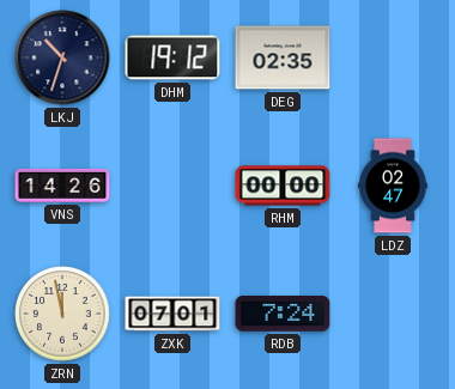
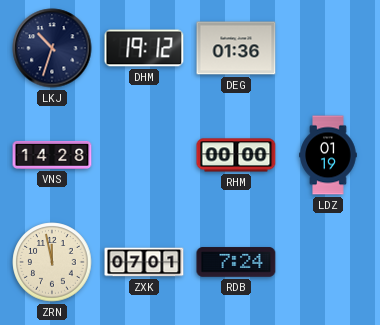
DEG: 02:35 -> 01:36
VNS: 14:26 -> 14:28
LDZ: 02:47 -> 01:19
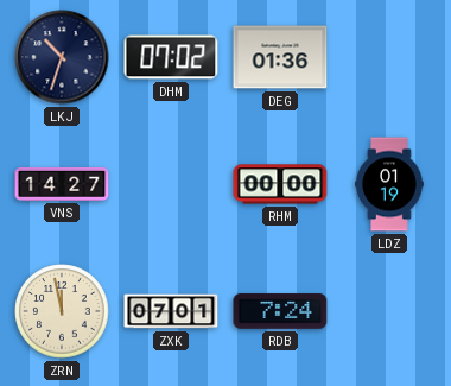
DHM: 19:12 -> 07:02
VNS: 14:28 -> 14:27
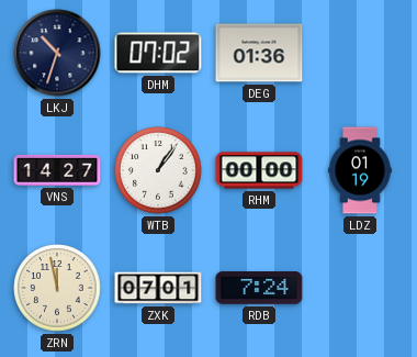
WTB: none -> 1:06
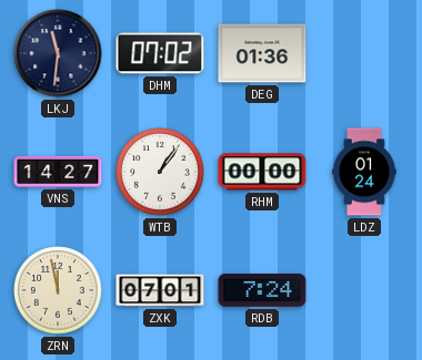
LKJ: 10:33 -> 11:31
LDZ: 01:19 -> 01:24
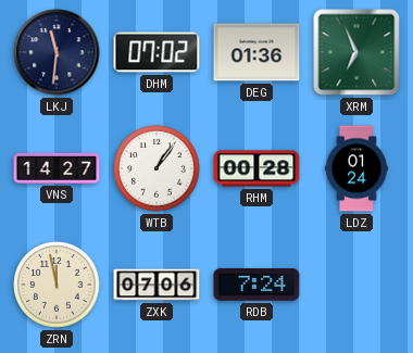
XRM: none -> 6:56
RHM: 00:00 -> 00:28
ZXK: 07:01 -> 07:06
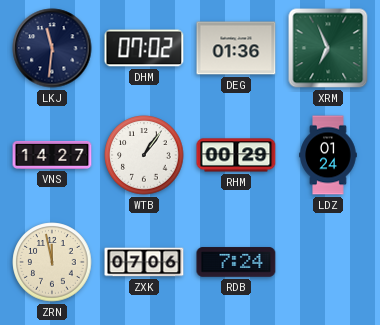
RHM: 00:28 -> 00:29
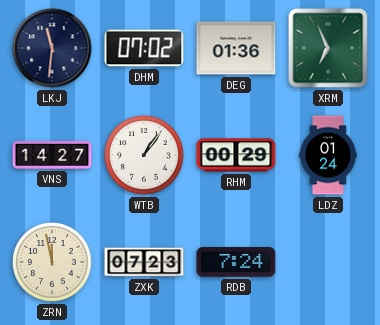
ZXK: 07:06 -> 07:23
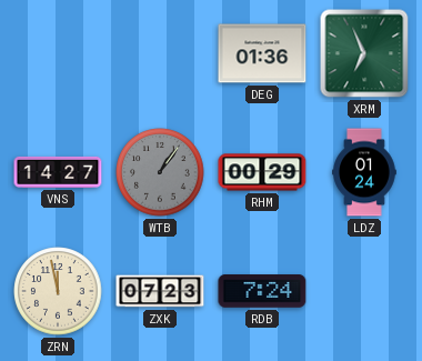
LKJ: 11:31 -> none
DHM: 07:02 -> none
WTB dial: white -> grey
